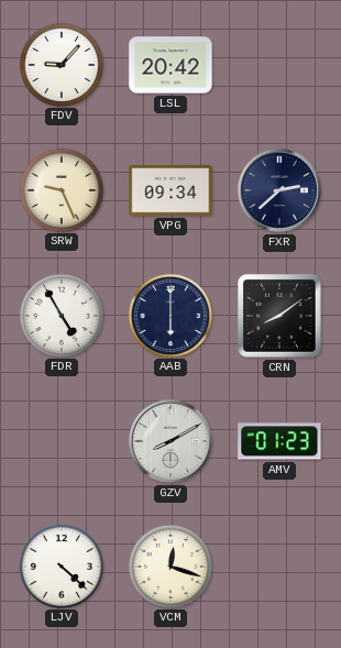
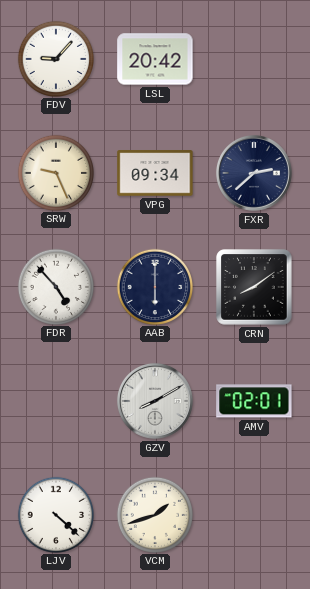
FDR: 4:55 -> 4:53
AMV: 01:23 -> 02:01
VCM: 12:18 -> 1:42
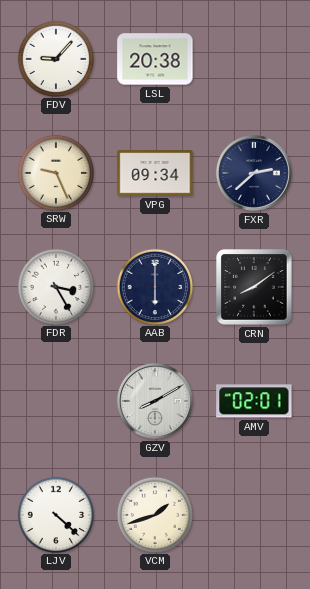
LSL: 20:42 -> 20:38
FDR: 4:53 -> 3:25
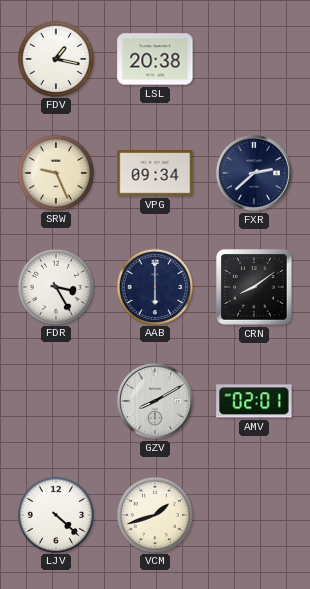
FDV: 9:07 -> 1:17
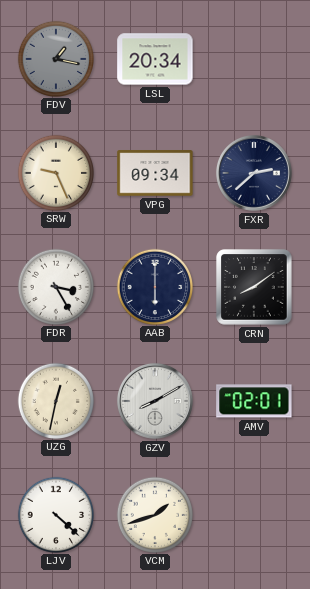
FDV dial: white -> grey
LSL: 20:38 -> 20:34
UZG: none -> 12:32
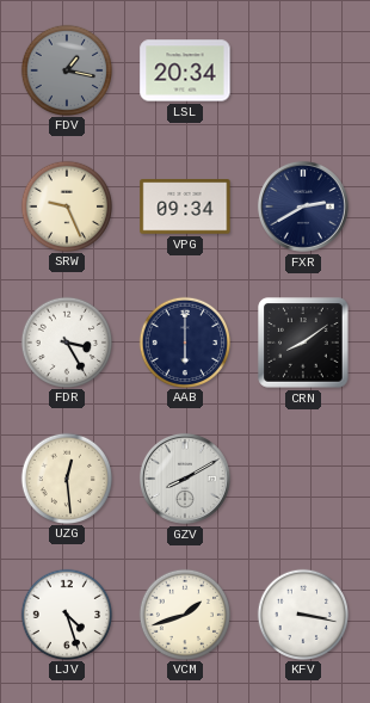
FXR: 2:38 -> 2:40
UZG: 12:32 -> 12:29
AMV: 02:01 -> none
LJV: 4:22 -> 4:27
KFV: none -> 3:17
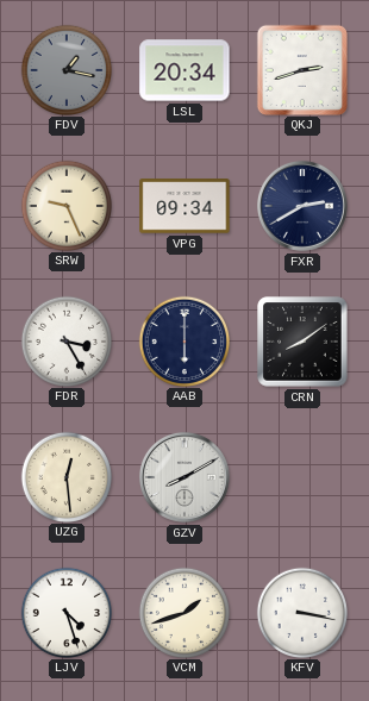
QKJ: none -> 2:42
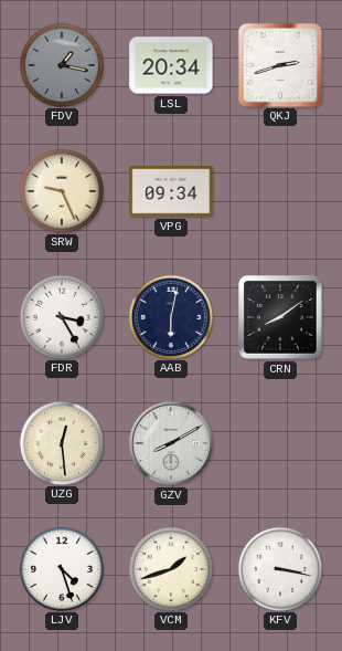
FXR: 2:40 -> none
AAB: 6:00 -> 6:02
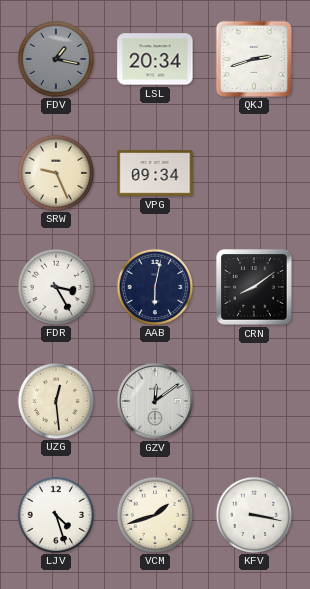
GZV: 8:10 -> 12:09
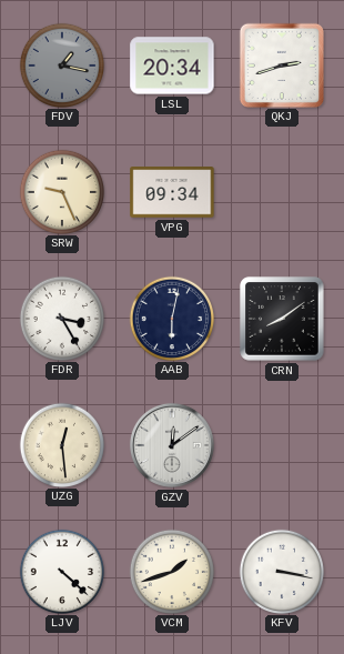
LJV: 4:27 -> 4:22
